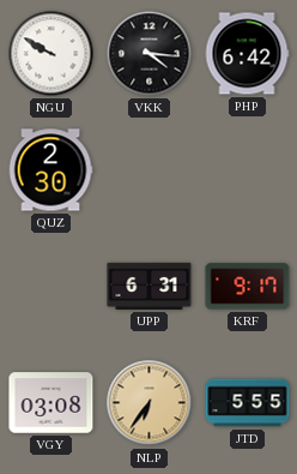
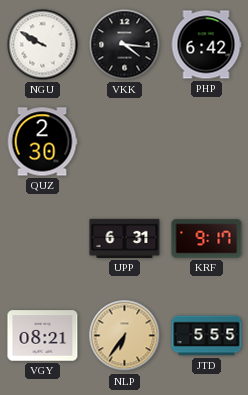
VGY: 03:08 -> 08:21
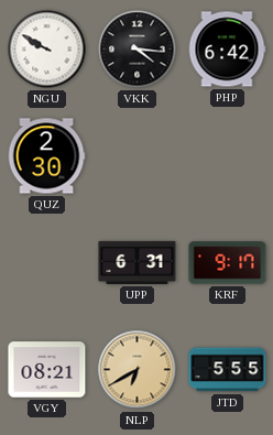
NLP: 6:36 -> 6:40
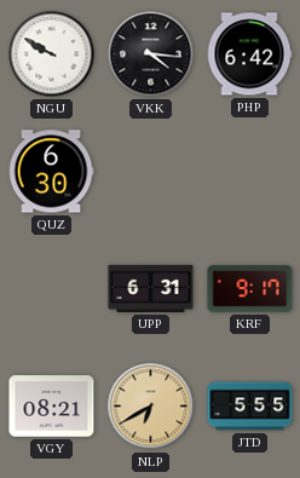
QUZ: 2:30 -> 6:30
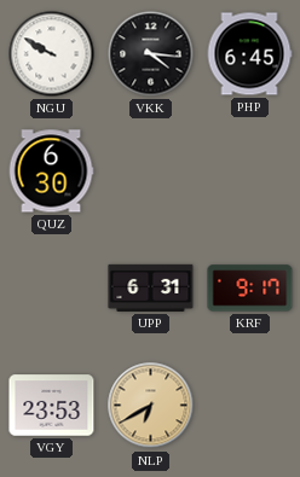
PHP: 6:42 -> 6:45
VGY: 08:21 -> 23:53
JTD: 5:55 -> none
